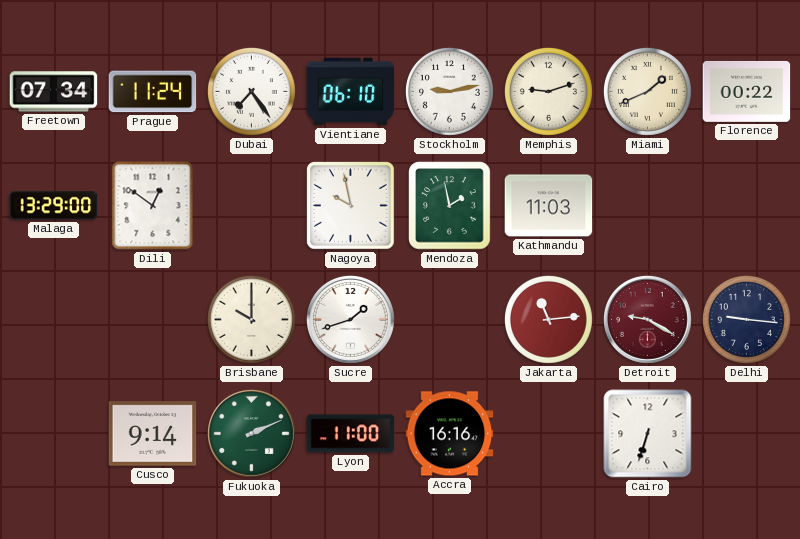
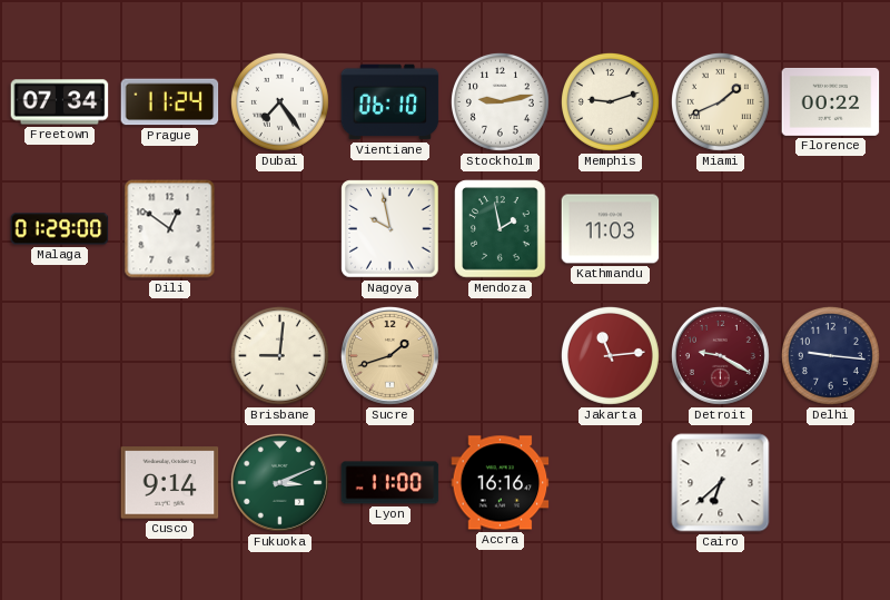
Malaga: 13:29 -> 01:29
Brisbane: 10:00 -> 9:01
Sucre dial: white -> champagne
Fukuoka: 2:11 -> 3:11
Cairo: 6:33 -> 6:38
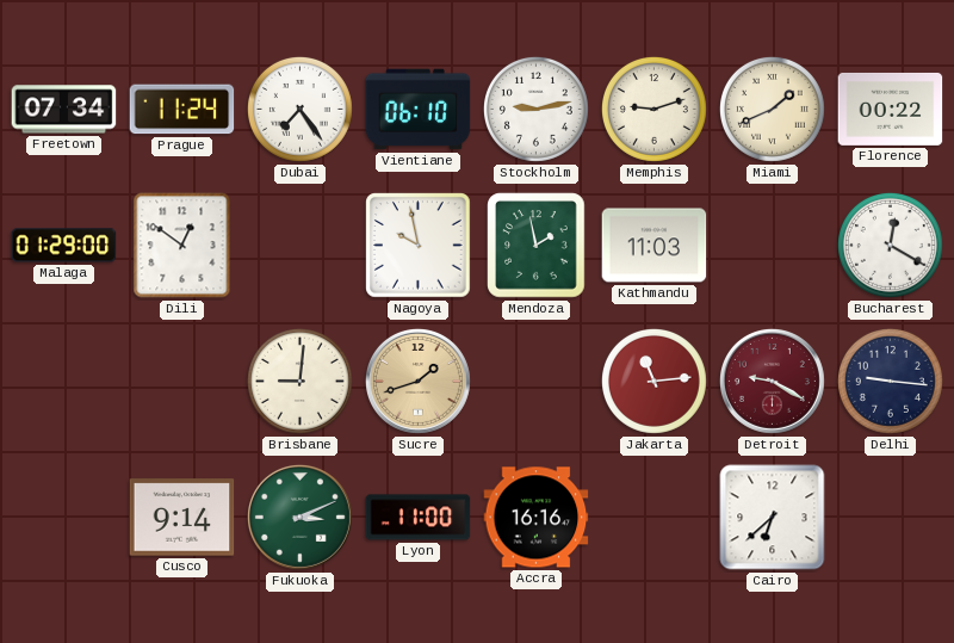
Bucharest: none -> 12:20
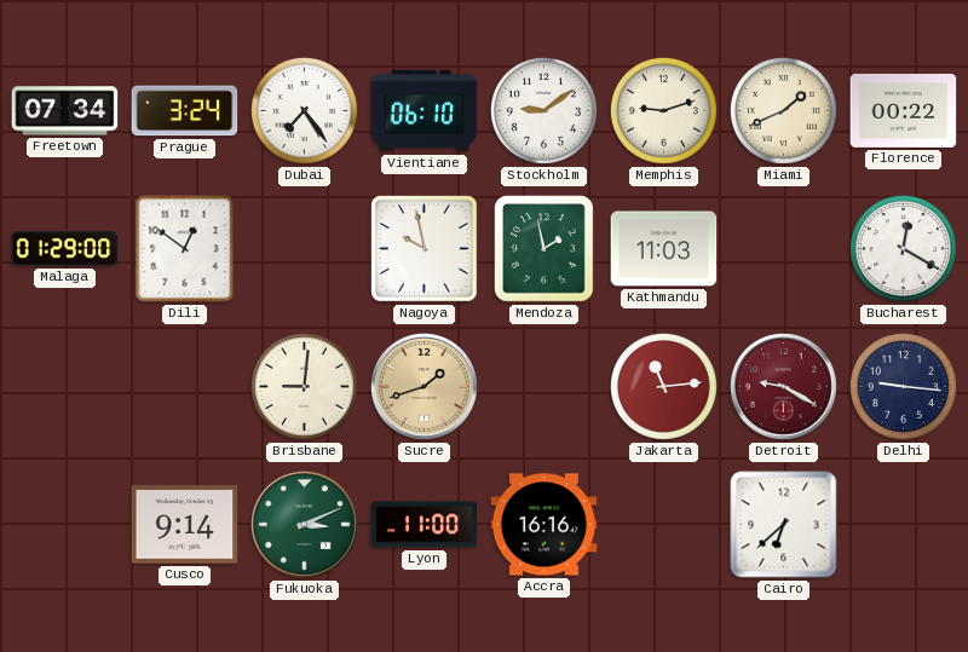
Prague: 11:24 -> 3:24
Stockholm: 9:13 -> 9:09
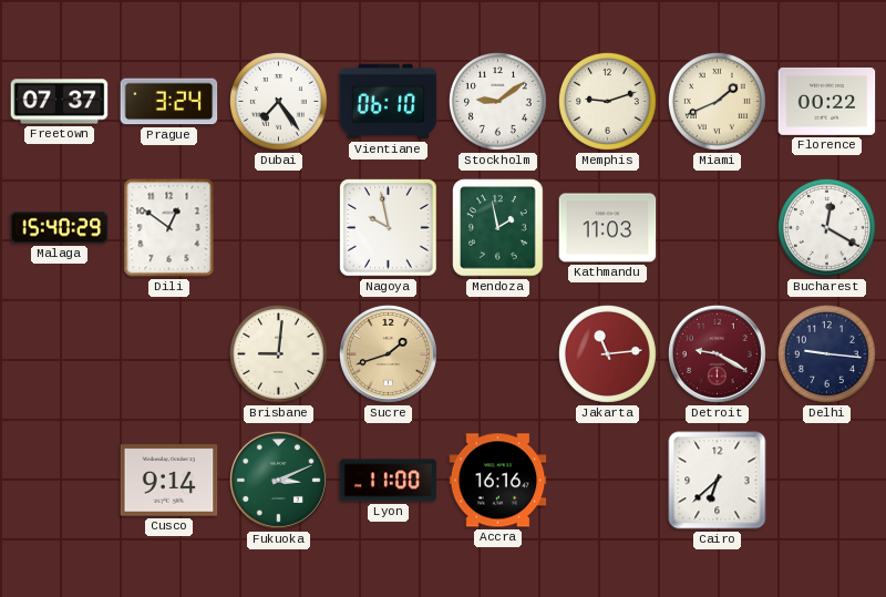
Freetown: 07:34 -> 07:37
Malaga: 01:29 -> 15:40
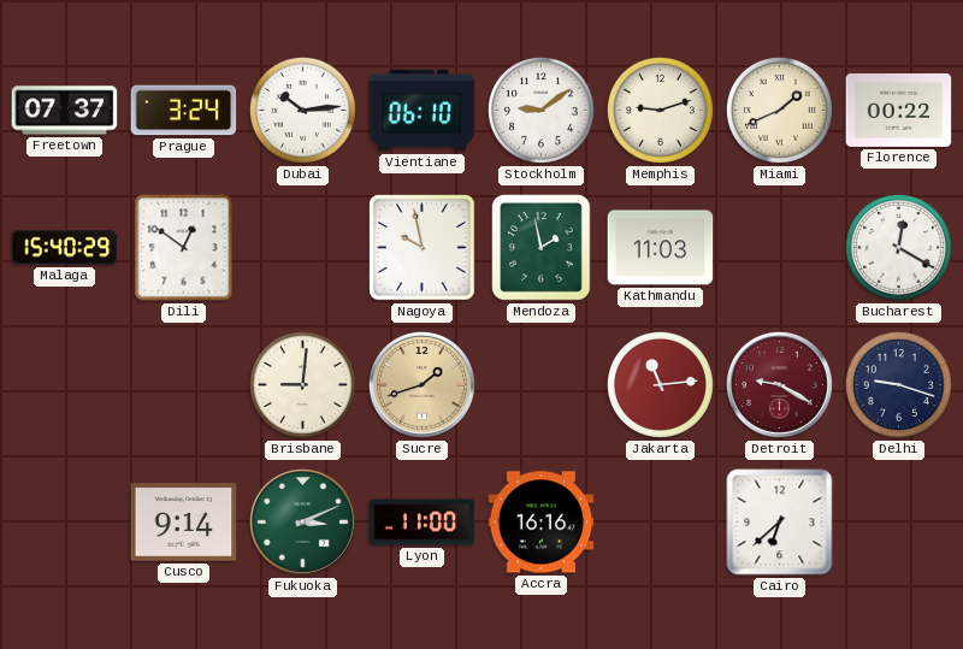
Dubai: 7:24 -> 10:14
Delhi: 9:16 -> 9:18
